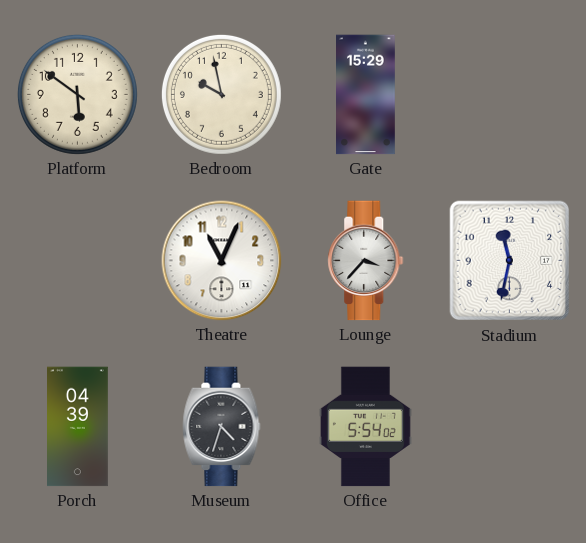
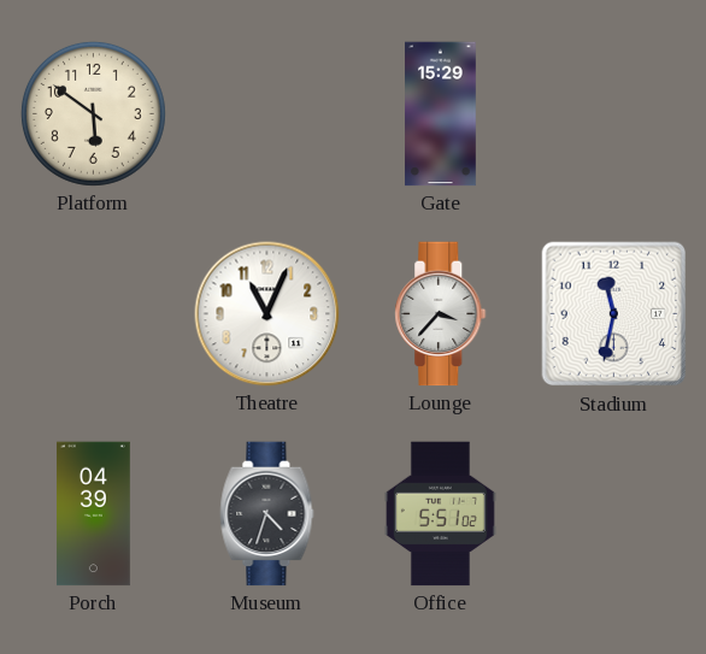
Bedroom: 9:58 -> none
Office: 5:54 -> 5:51
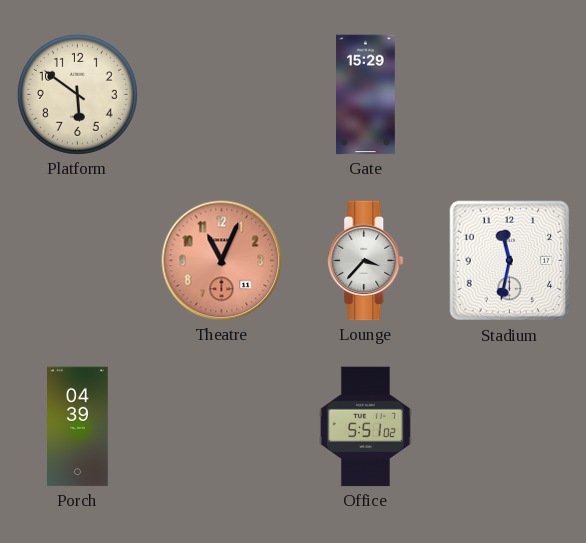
Theatre dial: white -> salmon
Museum: 4:33 -> none
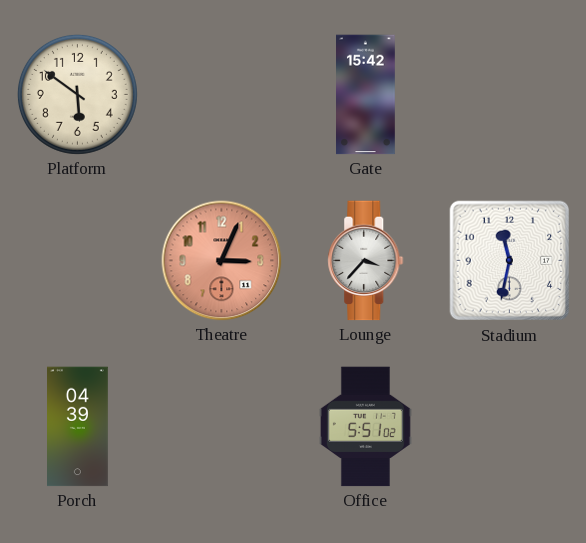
Gate: 15:29 -> 15:42
Theatre: 11:04 -> 3:04
